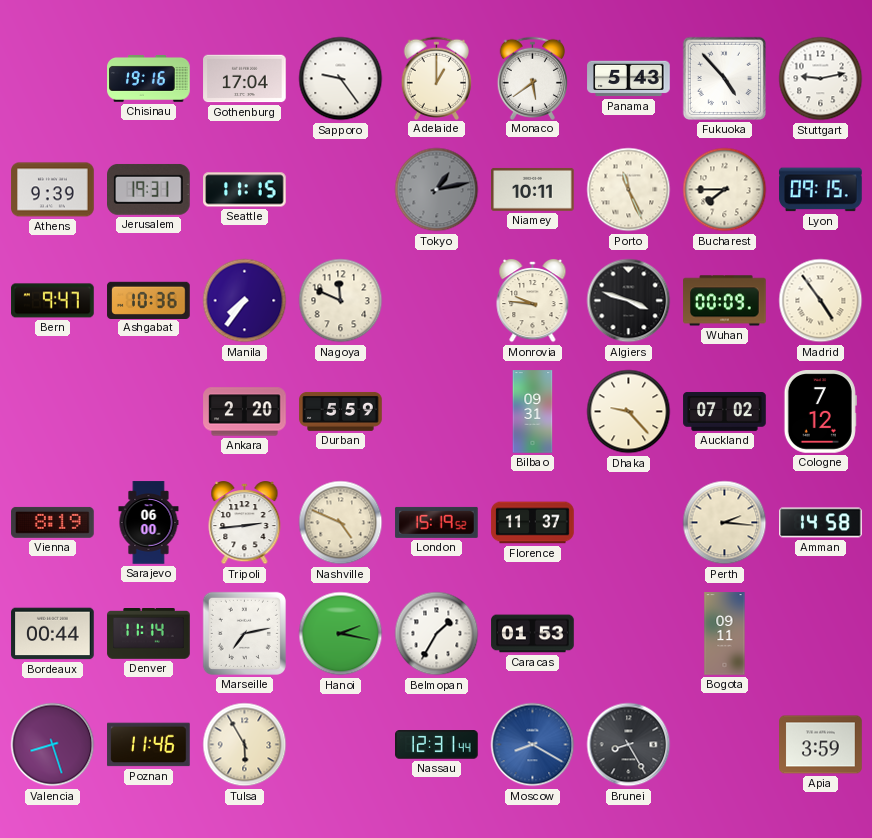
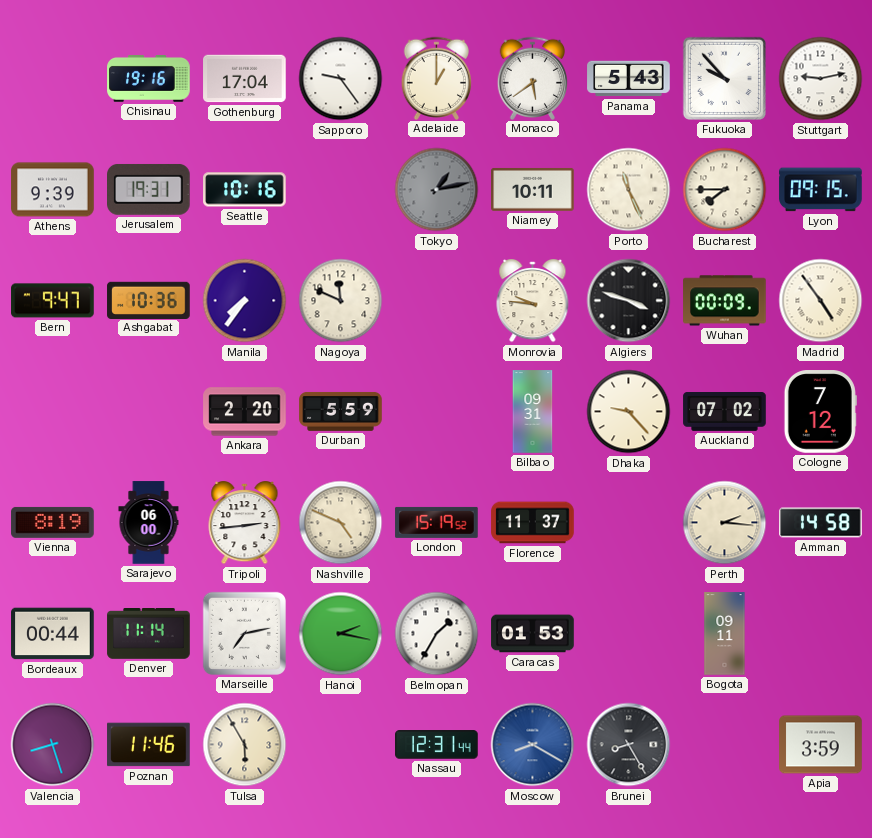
Fukuoka: 4:53 -> 9:53
Seattle: 11:15 -> 10:16
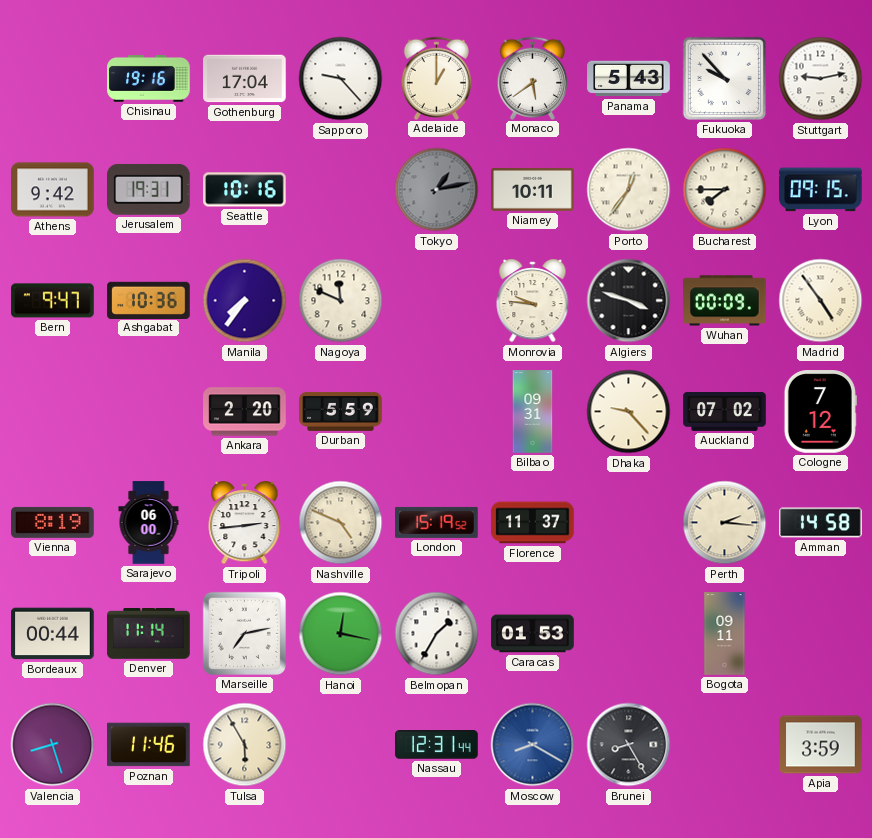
Sapporo: 9:24 -> 9:23
Athens: 9:39 -> 9:42
Porto: 11:26 -> 12:36
Hanoi: 2:17 -> 12:17
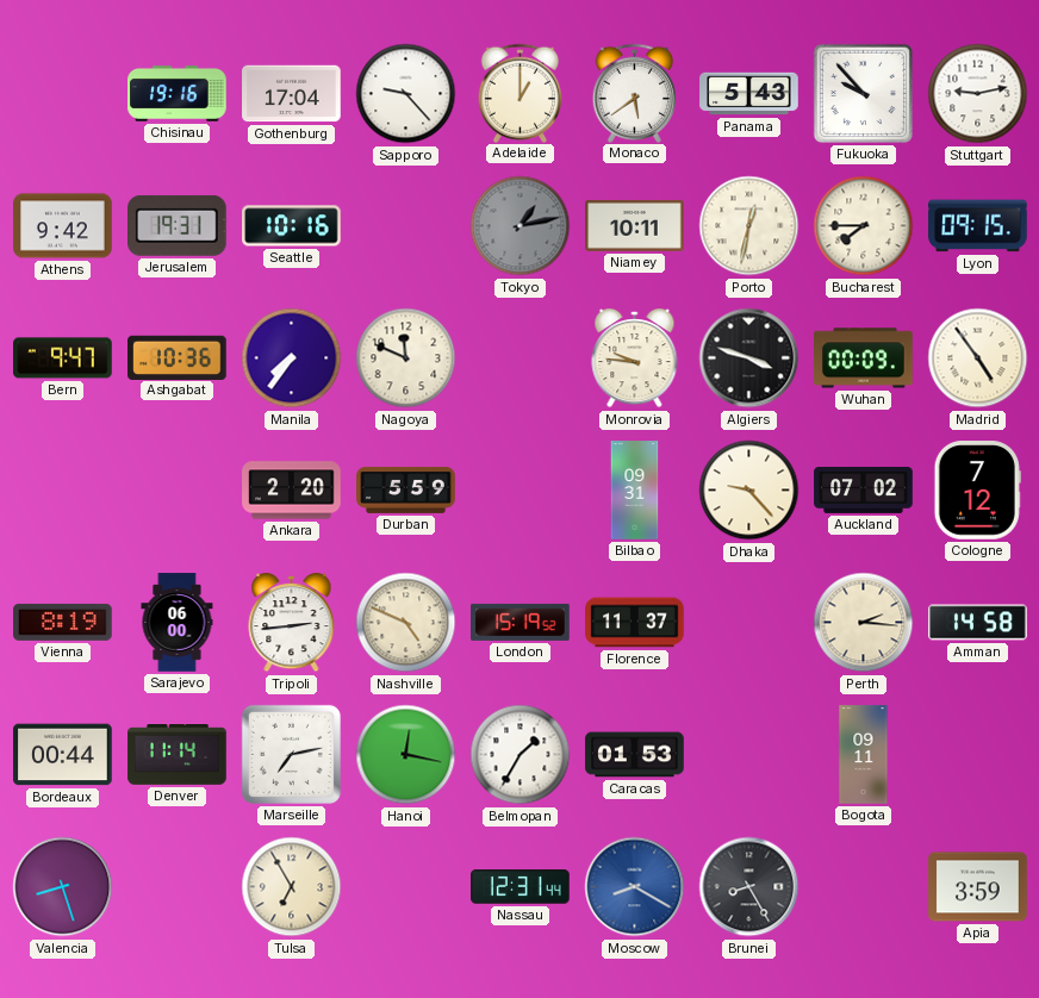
Porto: 12:36 -> 12:32
Poznan: 11:46 -> none
Tulsa: 5:55 -> 6:55
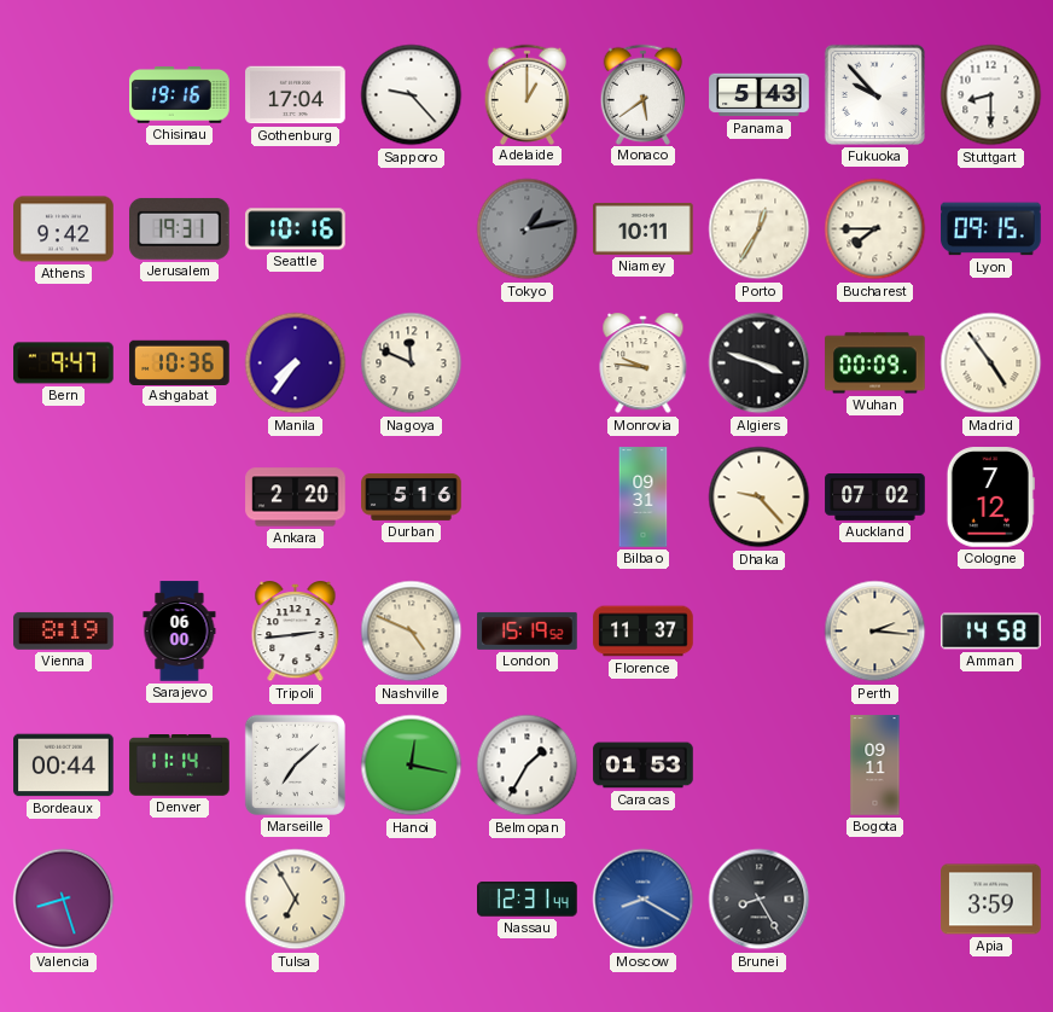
Stuttgart: 9:13 -> 8:30
Porto: 12:32 -> 12:35
Durban: 5:59 -> 5:16
Marseille: 7:13 -> 7:08
